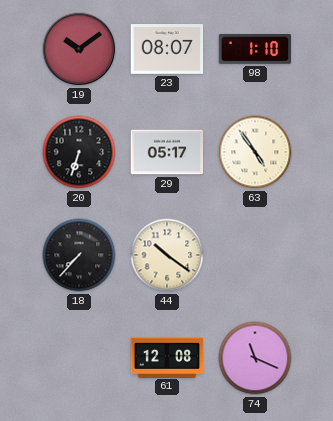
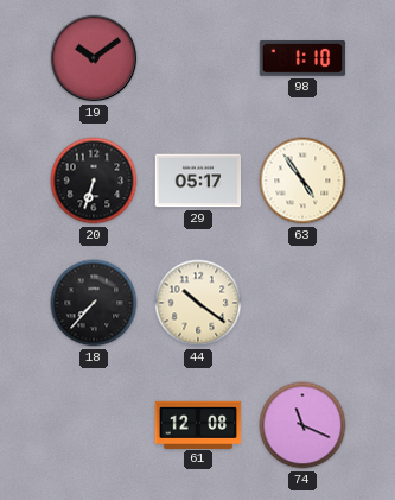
23: 08:07 -> none
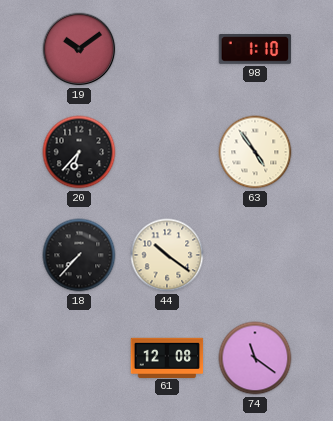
20: 6:33 -> 6:37
29: 05:17 -> none
74: 11:19 -> 11:21
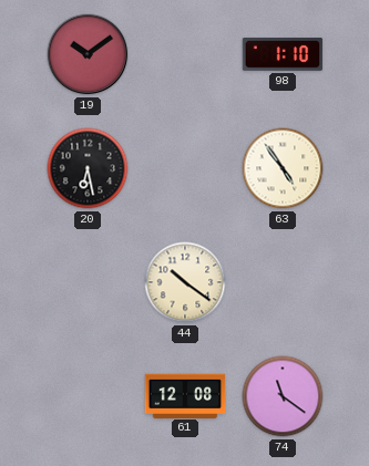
20: 6:37 -> 6:28
18: 7:37 -> none
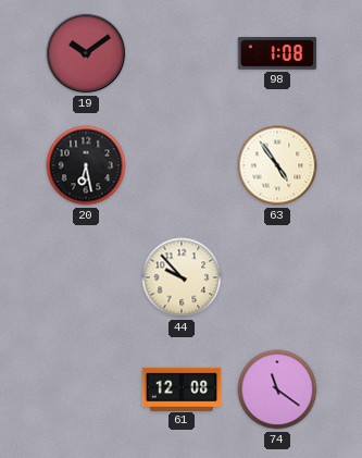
98: 1:10 -> 1:08
44: 10:21 -> 9:53
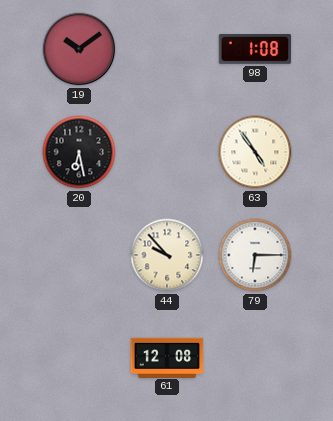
79: none -> 6:15
74: 11:21 -> none
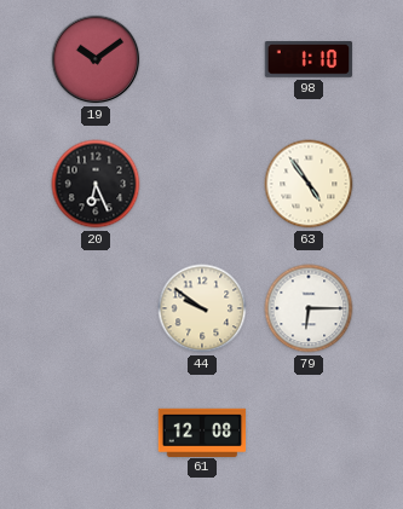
98: 1:08 -> 1:10
20: 6:28 -> 6:26
44: 9:53 -> 9:51
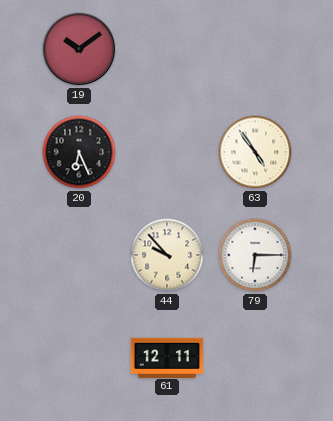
98: 1:10 -> none
44: 9:51 -> 9:53
61: 12:08 -> 12:11
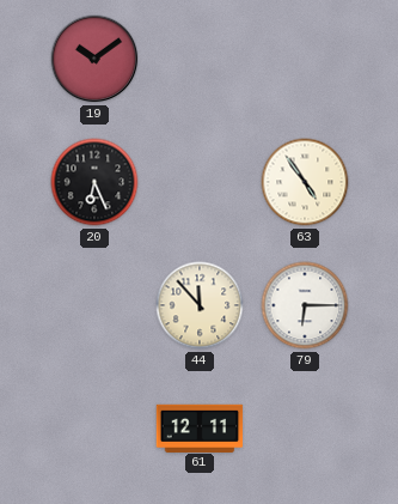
44: 9:53 -> 11:53
